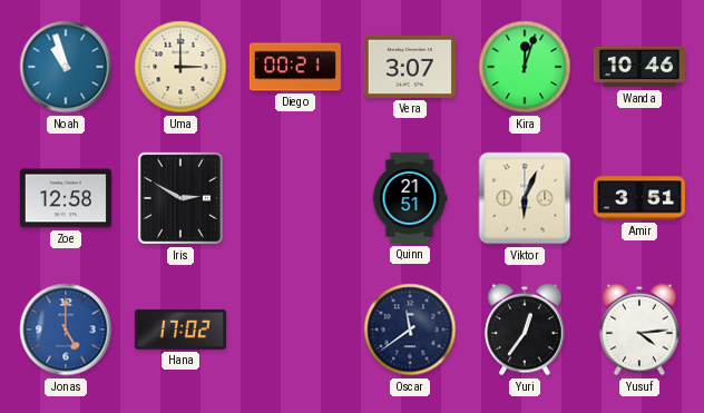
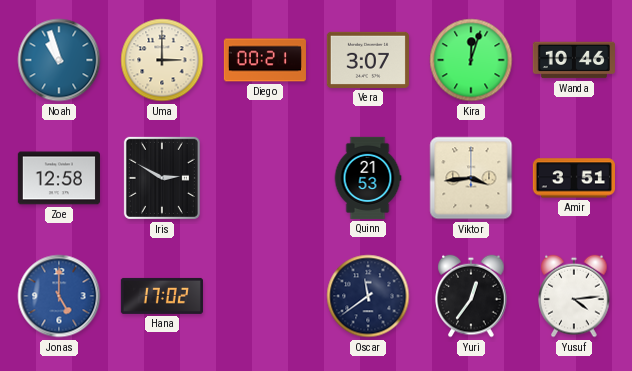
Quinn: 21:51 -> 21:53
Viktor: 6:04 -> 3:44
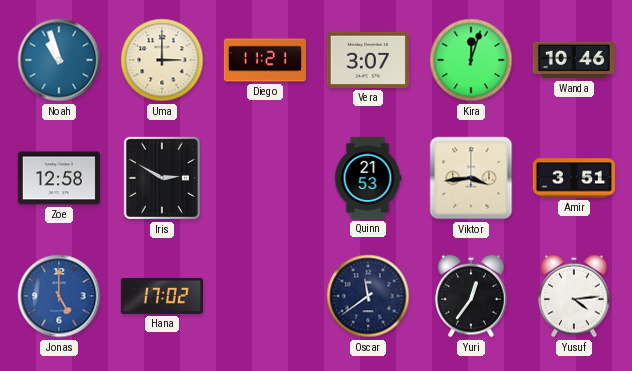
Diego: 00:21 -> 11:21
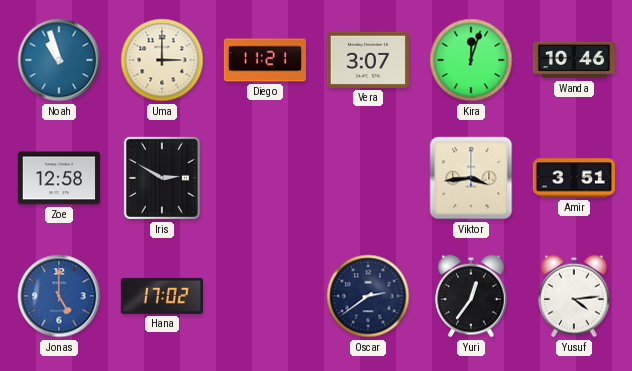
Quinn: 21:53 -> none
Oscar: 11:39 -> 2:39
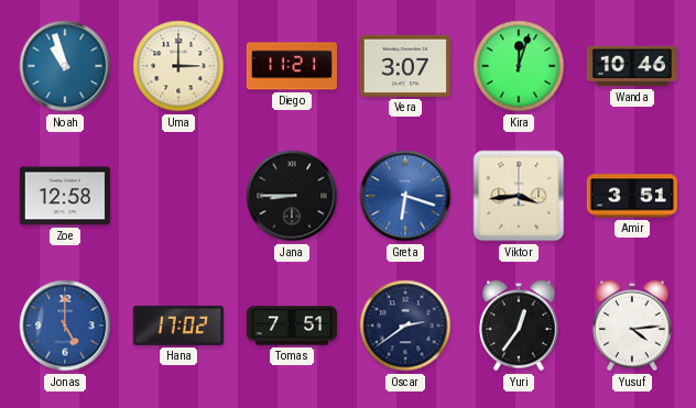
Iris: 2:50 -> none
Jana: none -> 8:45
Greta: none -> 6:18
Tomas: none -> 7:51
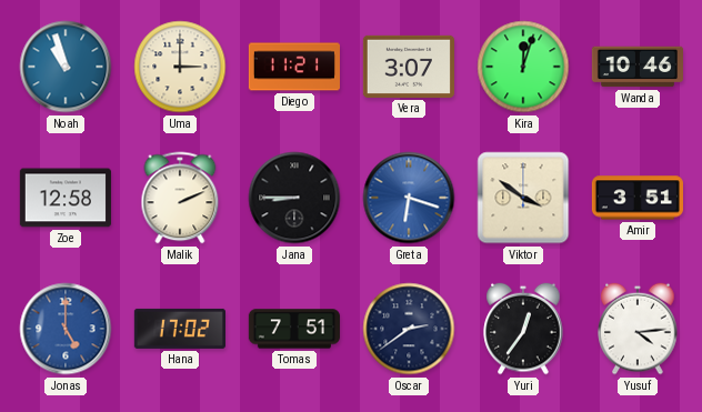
Malik: none -> 2:11
Viktor: 3:44 -> 3:51
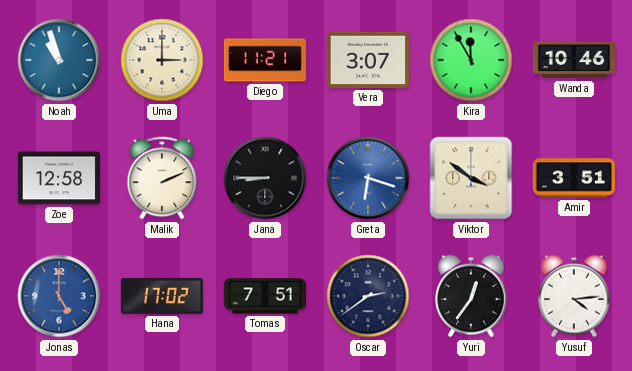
Kira: 12:03 -> 11:55
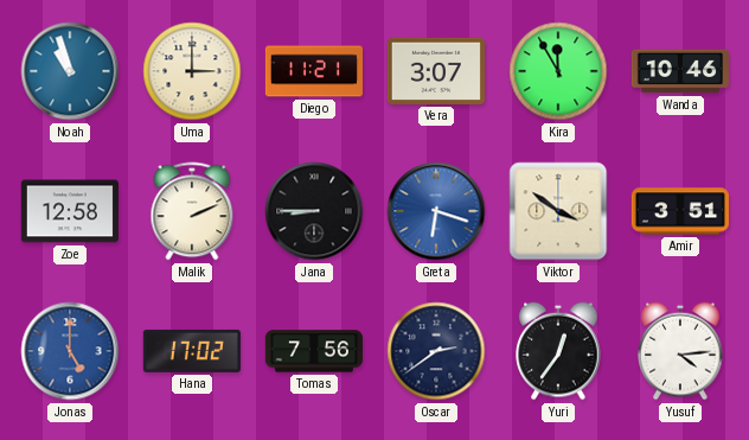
Tomas: 7:51 -> 7:56
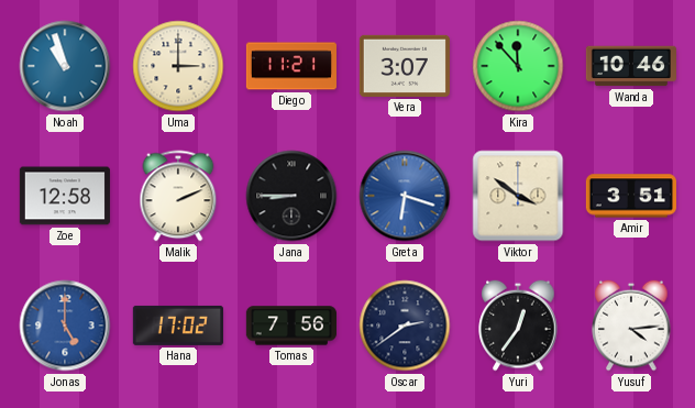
Kira: 11:55 -> 11:53
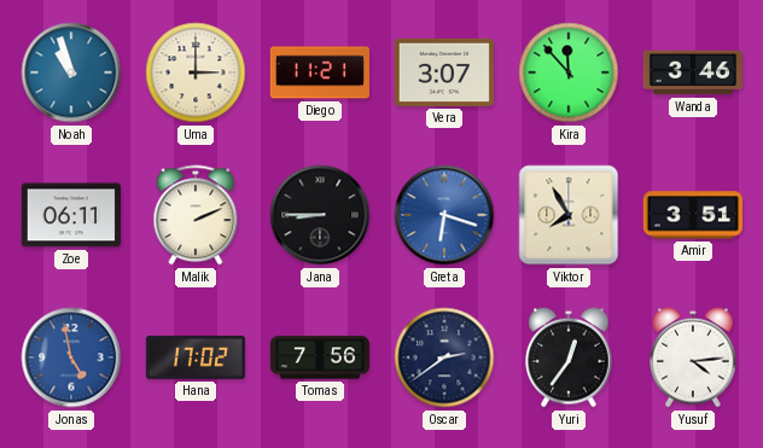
Wanda: 10:46 -> 3:46
Zoe: 12:58 -> 06:11
Viktor: 3:51 -> 7:55
Jonas: 5:00 -> 4:58
